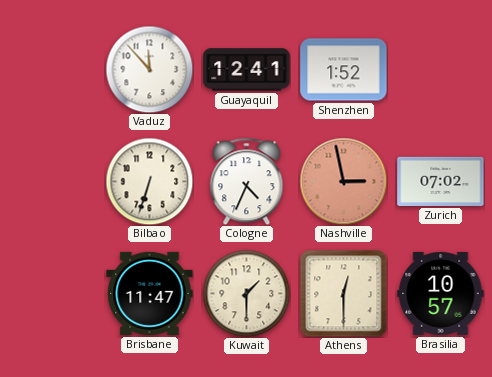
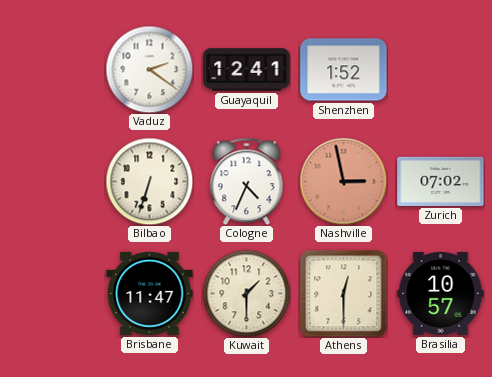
Vaduz: 11:53 -> 2:21
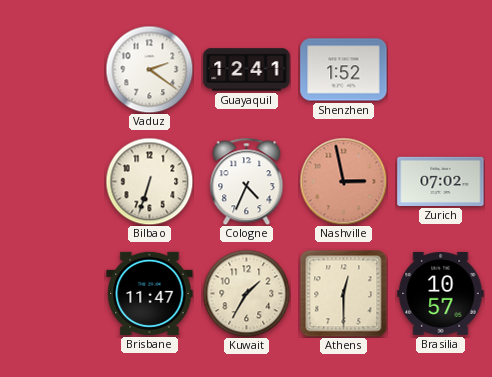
Kuwait: 1:30 -> 1:35
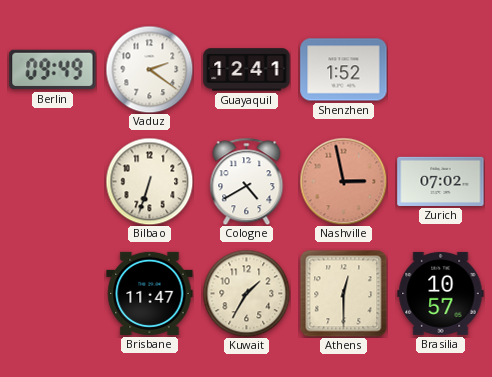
Berlin: none -> 09:49
Cologne: 4:34 -> 4:40
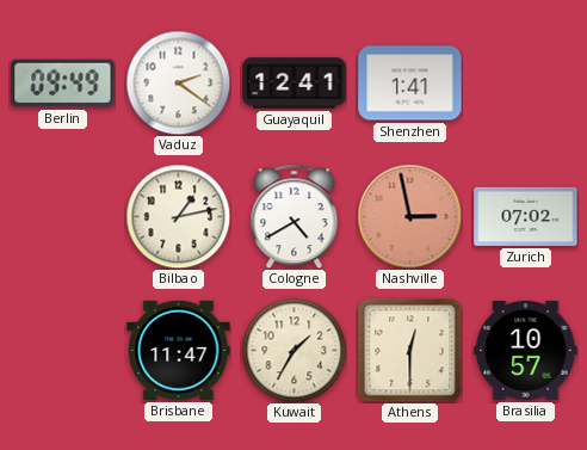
Shenzhen: 1:52 -> 1:41
Bilbao: 6:33 -> 1:13
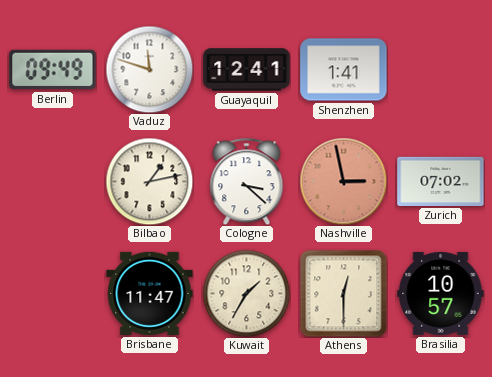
Vaduz: 2:21 -> 11:48
Cologne: 4:40 -> 3:22
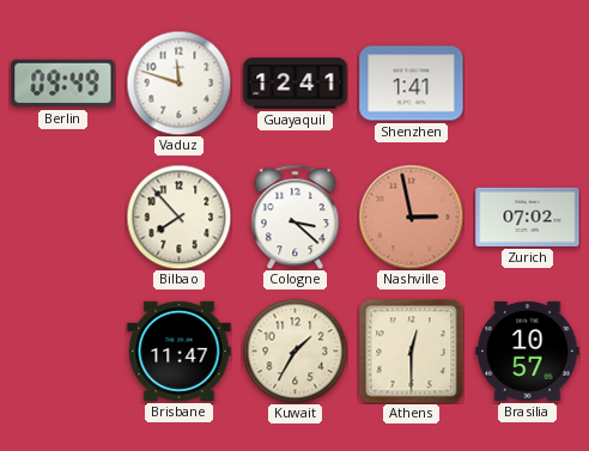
Bilbao: 1:13 -> 7:53
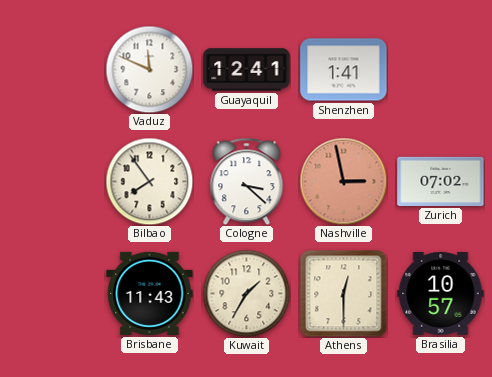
Berlin: 09:49 -> none
Vaduz: 11:48 -> 11:49
Bilbao: 7:53 -> 7:54
Brisbane: 11:47 -> 11:43
